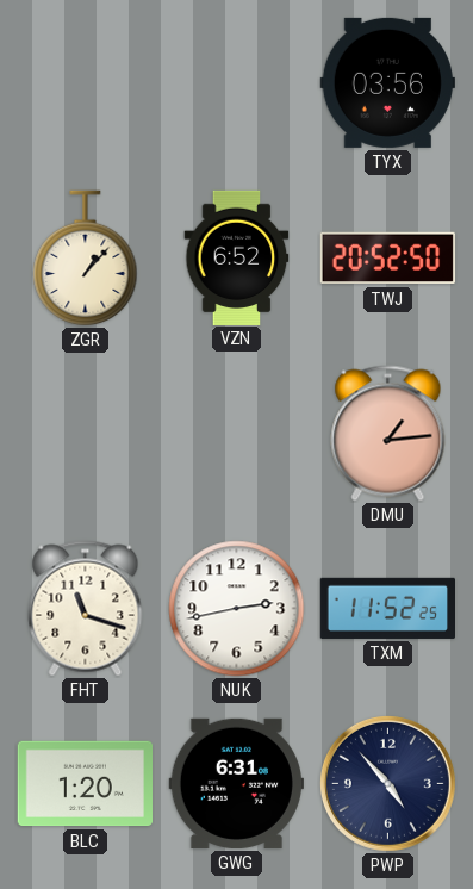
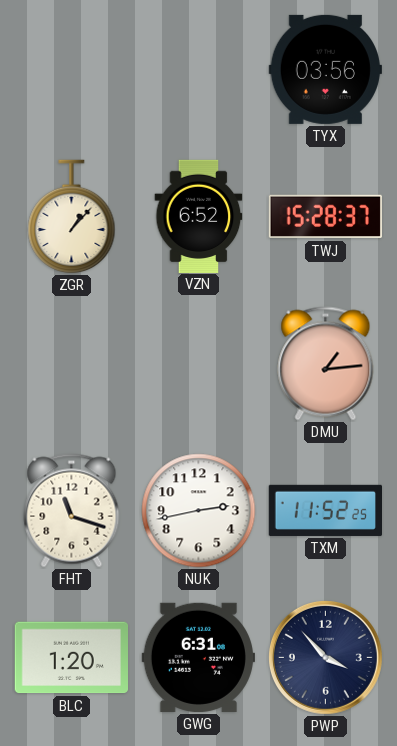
TWJ: 20:52 -> 15:28
PWP: 4:53 -> 3:53
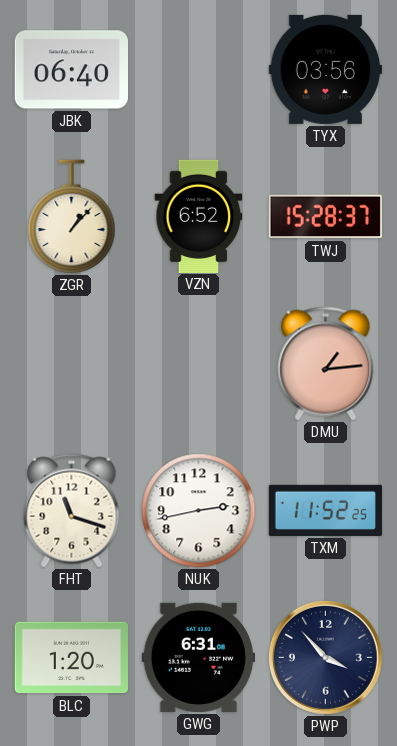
JBK: none -> 06:40
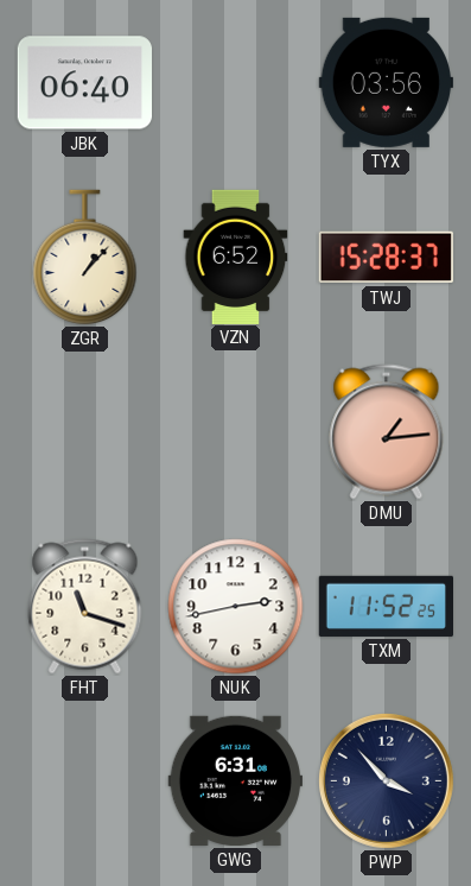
BLC: 1:20 -> none
